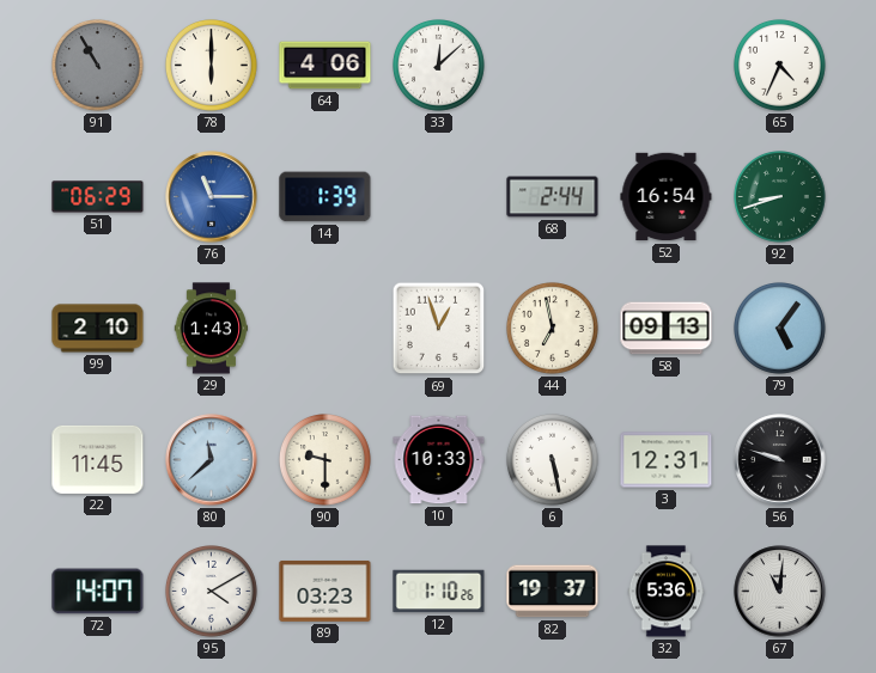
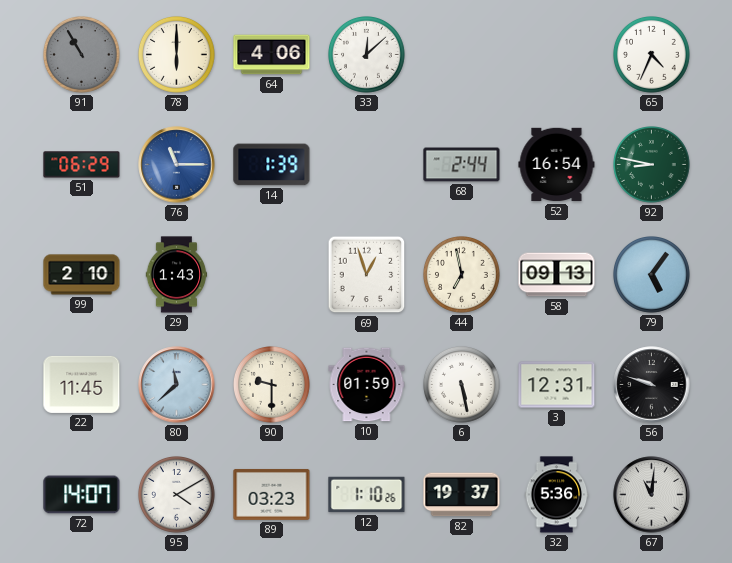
92: 8:42 -> 8:47
10: 10:33 -> 01:59
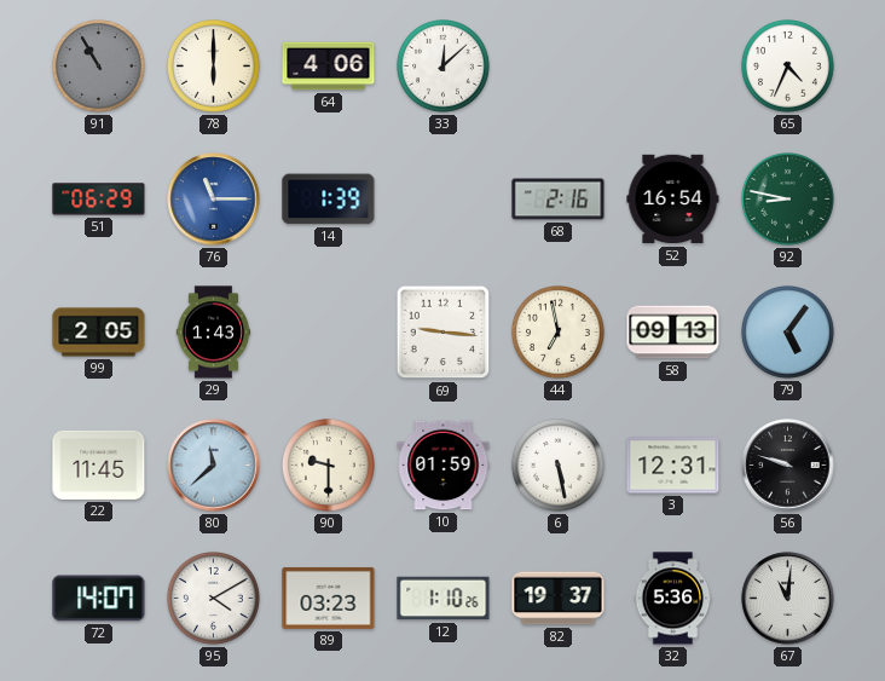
68: 2:44 -> 2:16
99: 2:10 -> 2:05
69: 12:57 -> 9:16
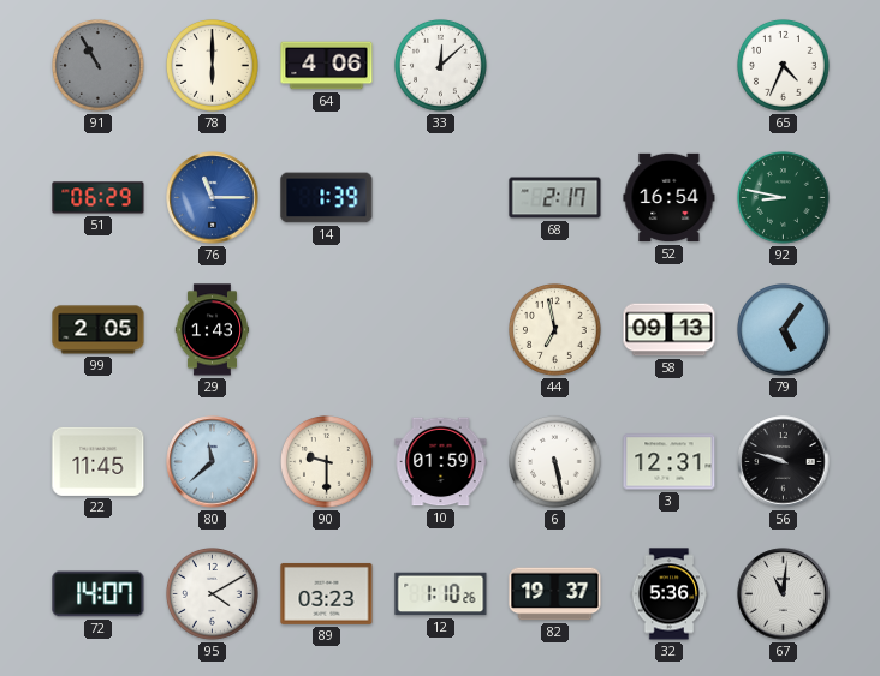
68: 2:16 -> 2:17
69: 9:16 -> none
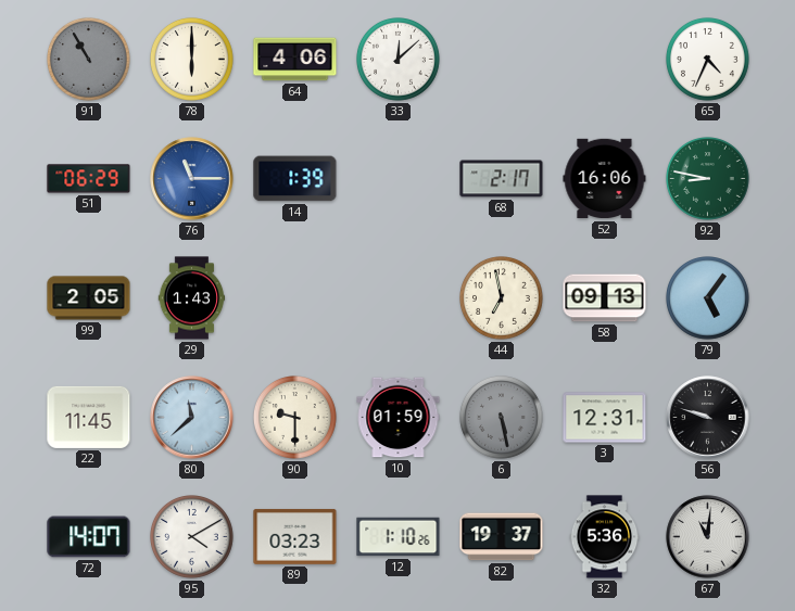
52: 16:54 -> 16:06
6 dial: white -> grey
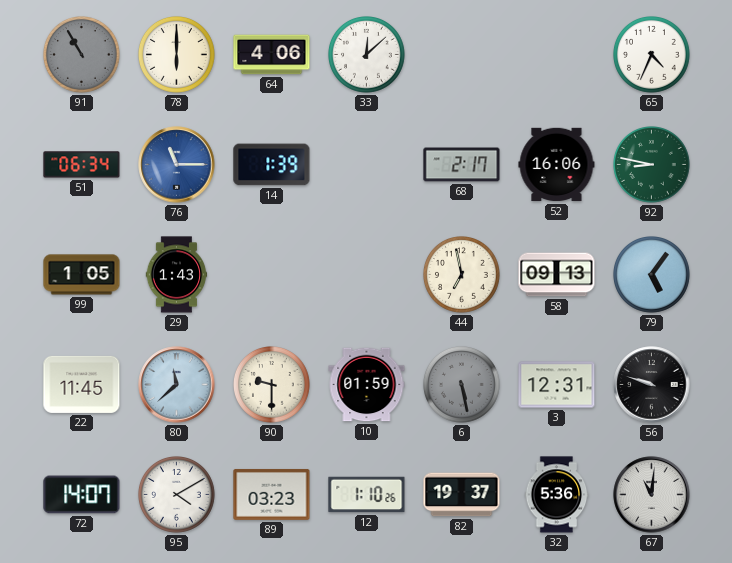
51: 06:29 -> 06:34
99: 2:05 -> 1:05
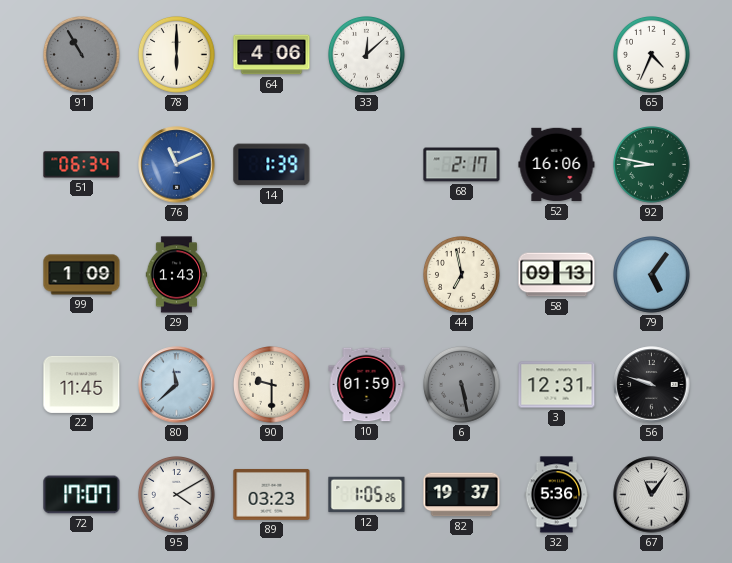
76: 11:15 -> 11:11
99: 1:05 -> 1:09
72: 14:07 -> 17:07
12: 1:10 -> 1:05
67: 11:01 -> 11:06
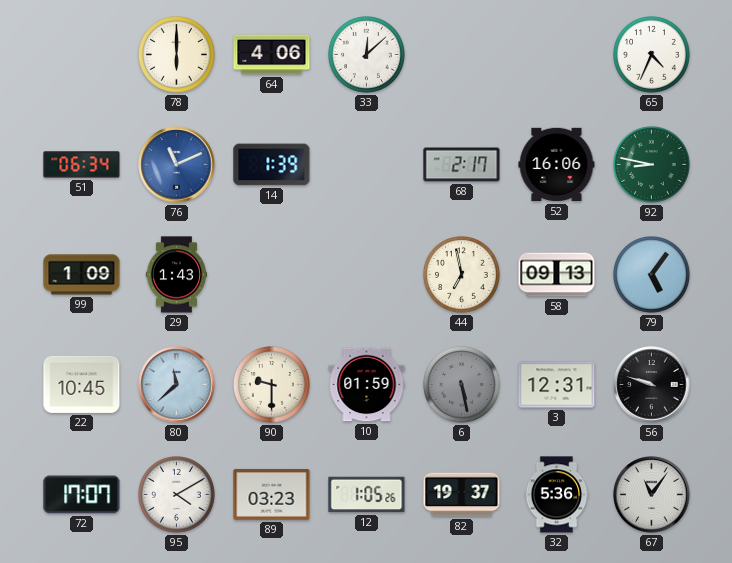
91: 10:55 -> none
22: 11:45 -> 10:45
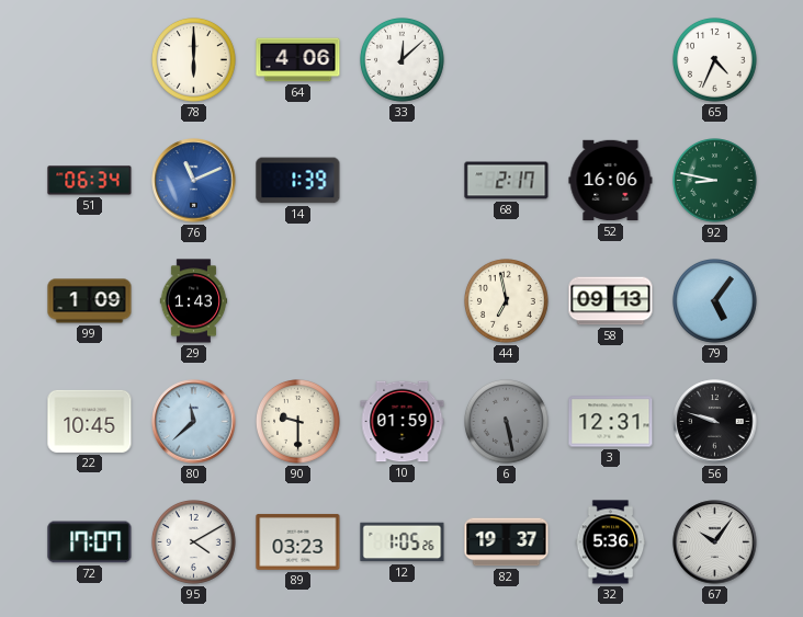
67: 11:06 -> 10:06
